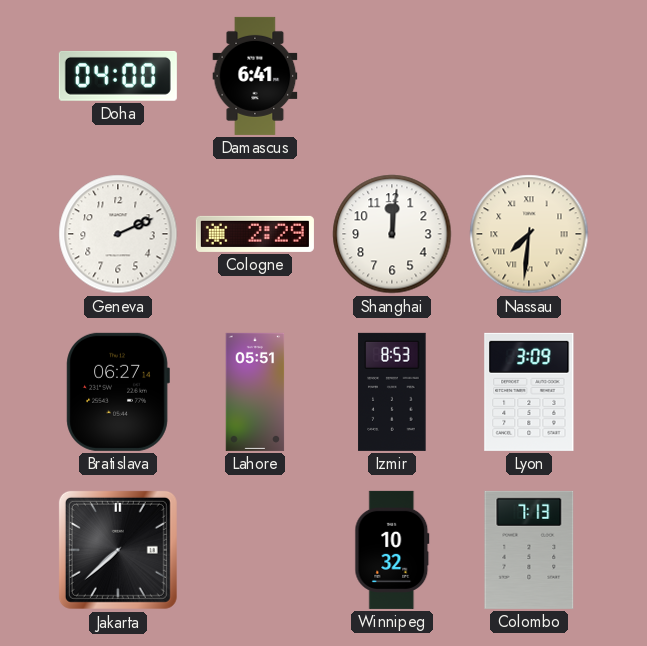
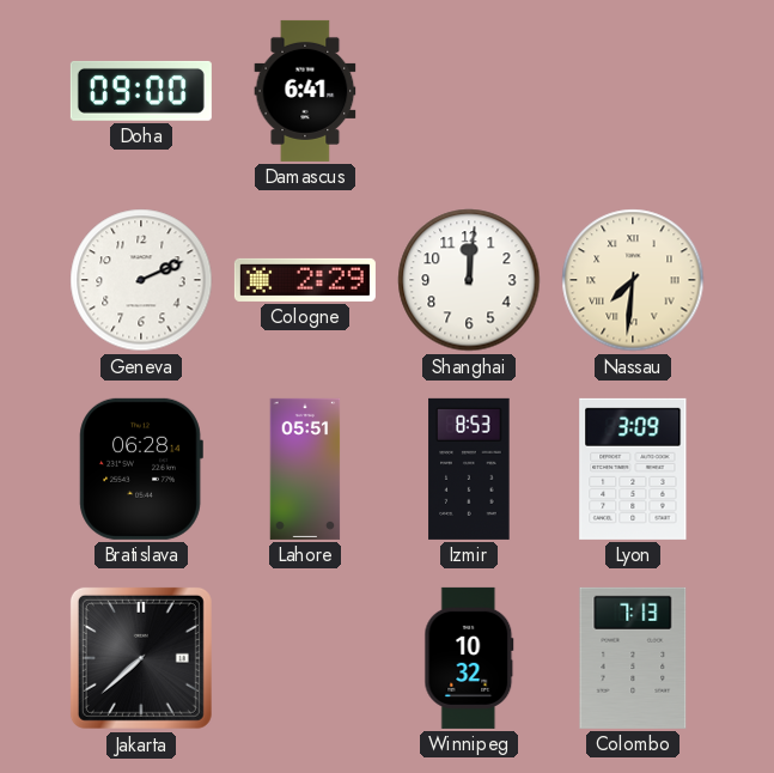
Doha: 04:00 -> 09:00
Bratislava: 06:27 -> 06:28
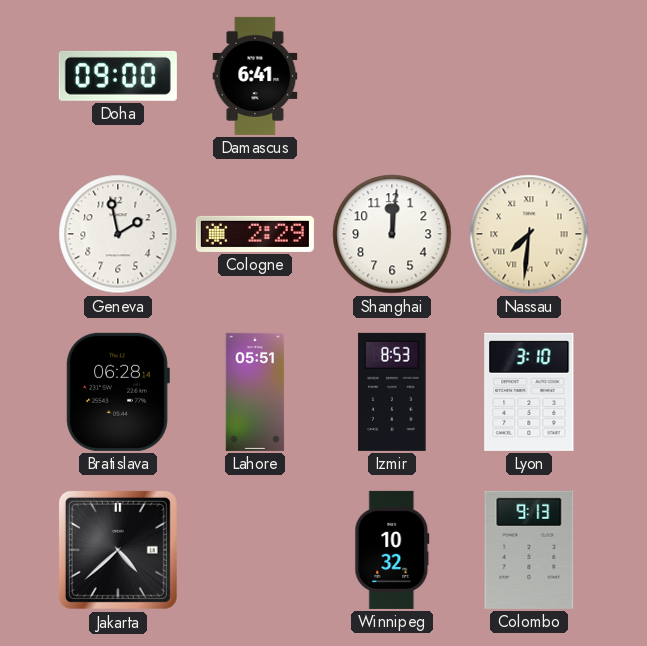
Geneva: 2:11 -> 1:58
Lyon: 3:09 -> 3:10
Jakarta: 7:38 -> 4:38
Colombo: 7:13 -> 9:13
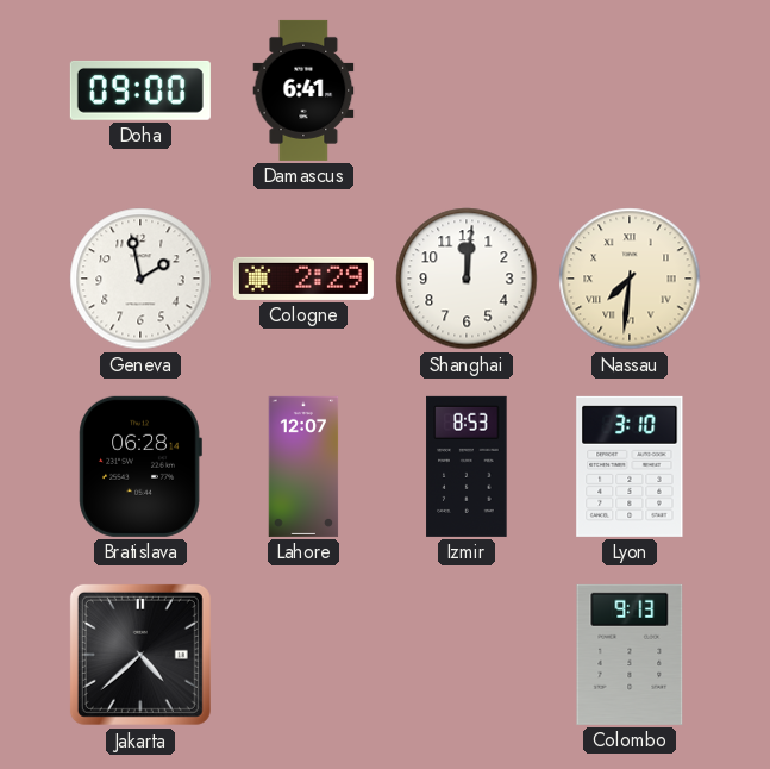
Lahore: 05:51 -> 12:07
Winnipeg: 10:32 -> none
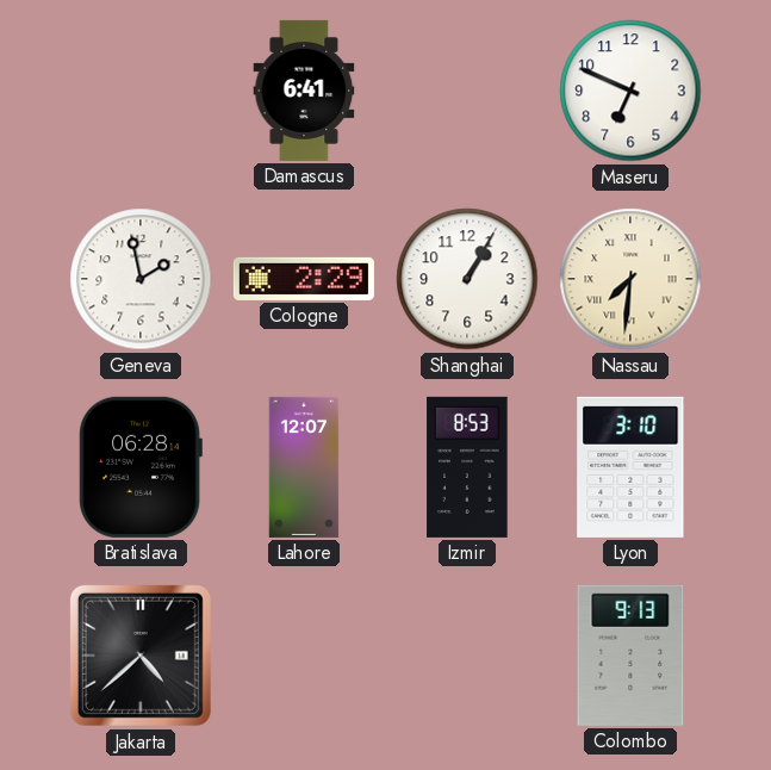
Doha: 09:00 -> none
Maseru: none -> 6:49
Shanghai: 12:01 -> 1:05
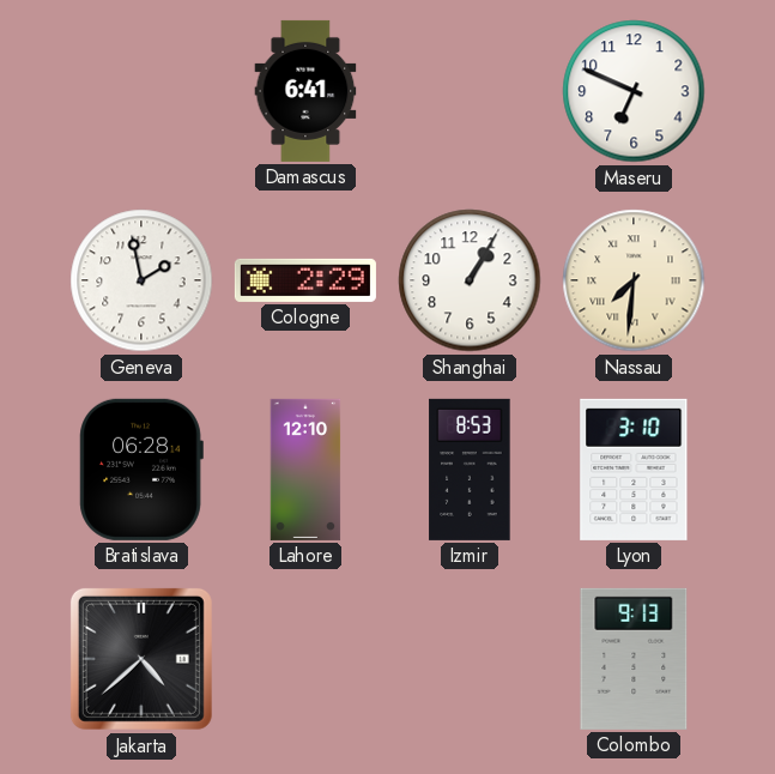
Lahore: 12:07 -> 12:10
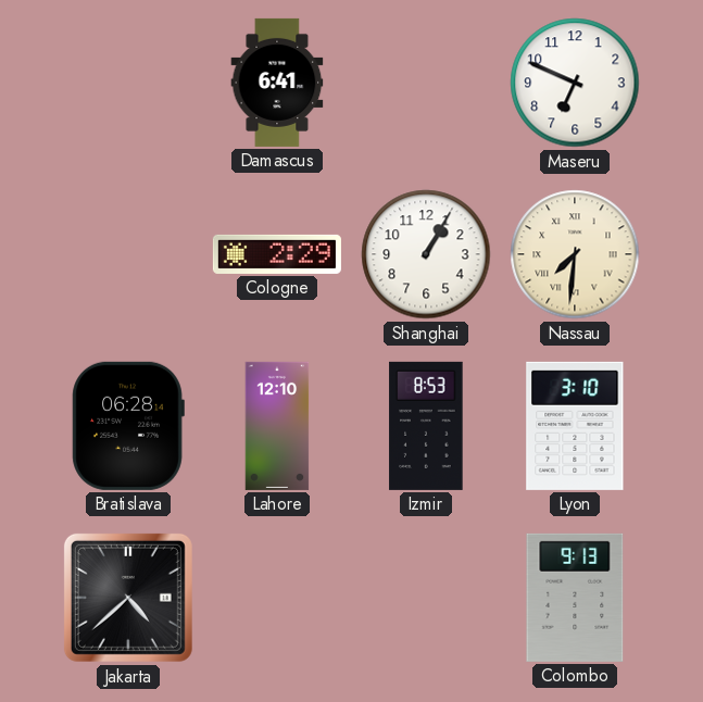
Geneva: 1:58 -> none
